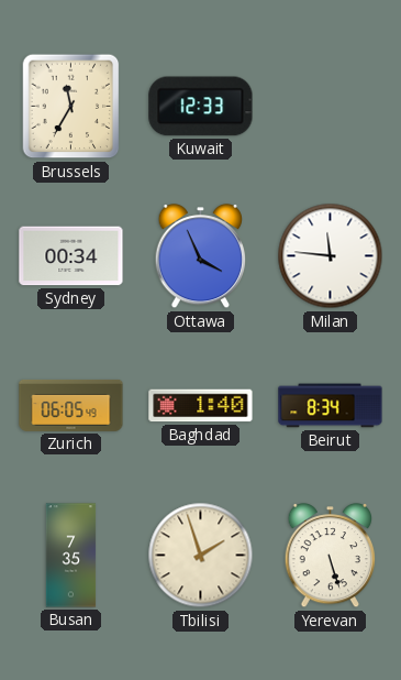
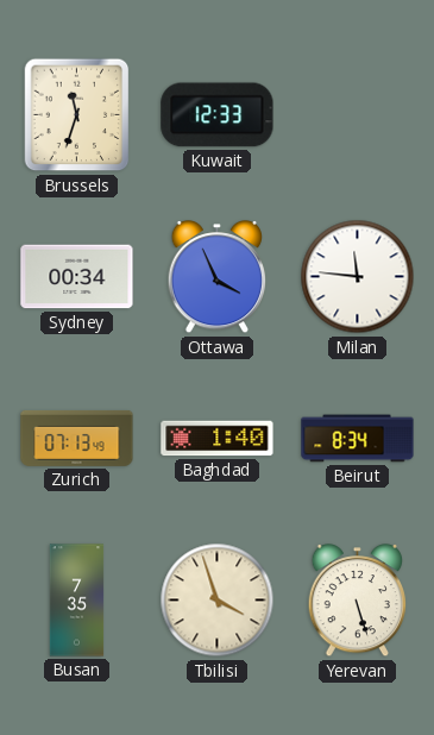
Brussels: 11:35 -> 11:33
Zurich: 06:05 -> 07:13
Tbilisi: 1:57 -> 3:57
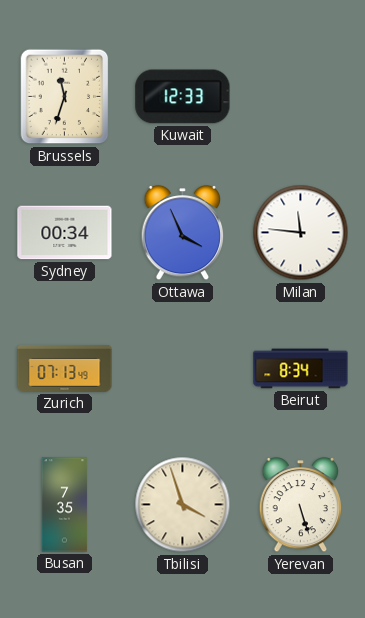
Baghdad: 1:40 -> none
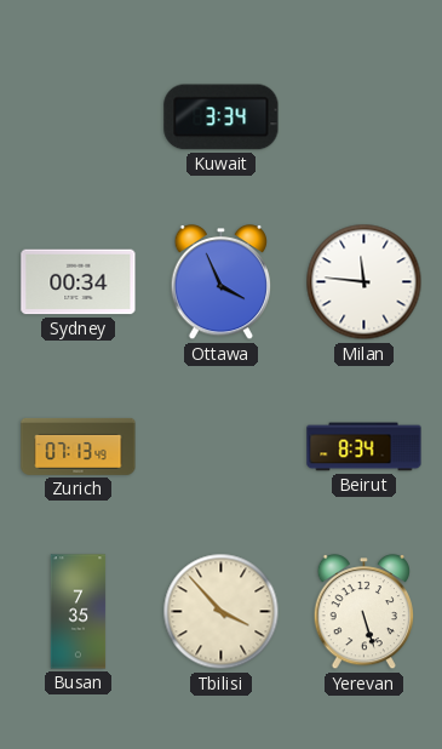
Brussels: 11:33 -> none
Kuwait: 12:33 -> 3:34
Tbilisi: 3:57 -> 3:53
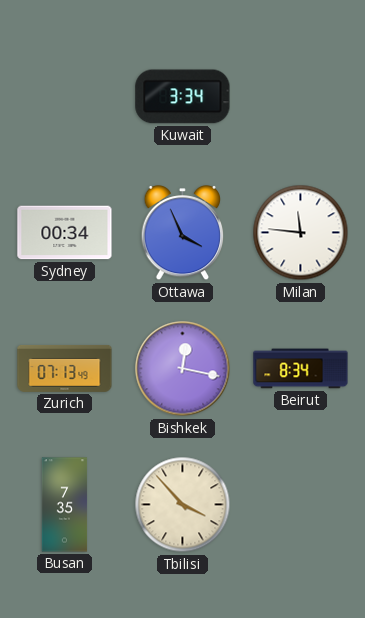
Bishkek: none -> 12:17
Yerevan: 5:27 -> none
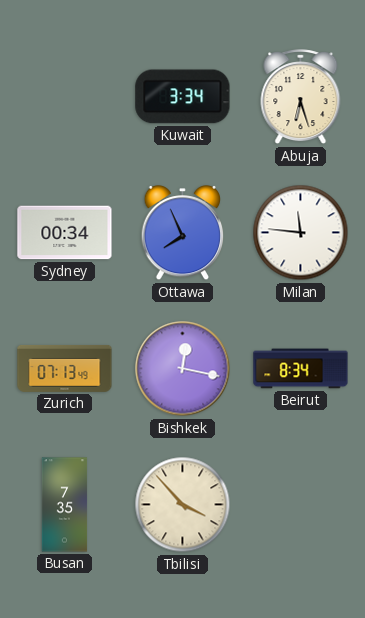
Abuja: none -> 6:27
Ottawa: 3:56 -> 7:56
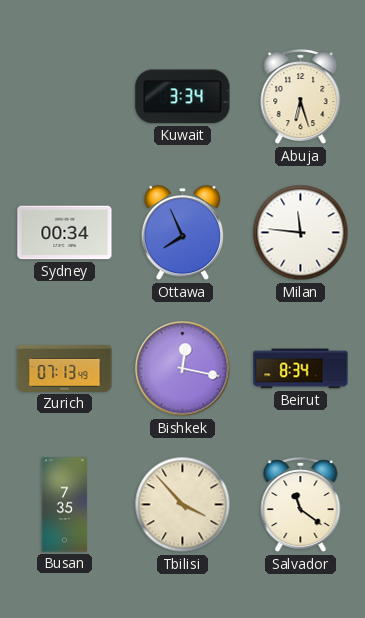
Salvador: none -> 11:21
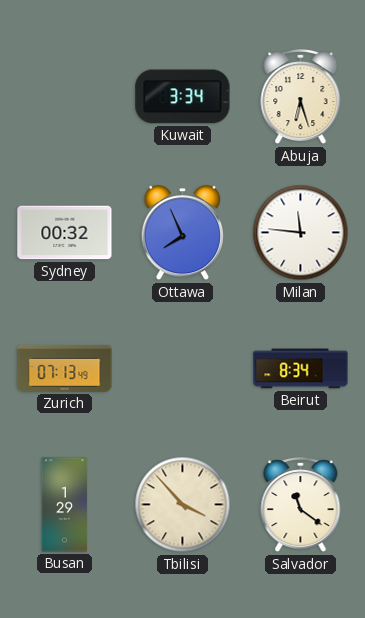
Sydney: 00:34 -> 00:32
Bishkek: 12:17 -> none
Busan: 7:35 -> 1:29
